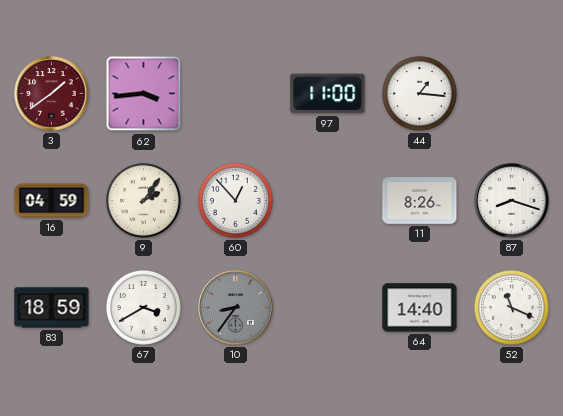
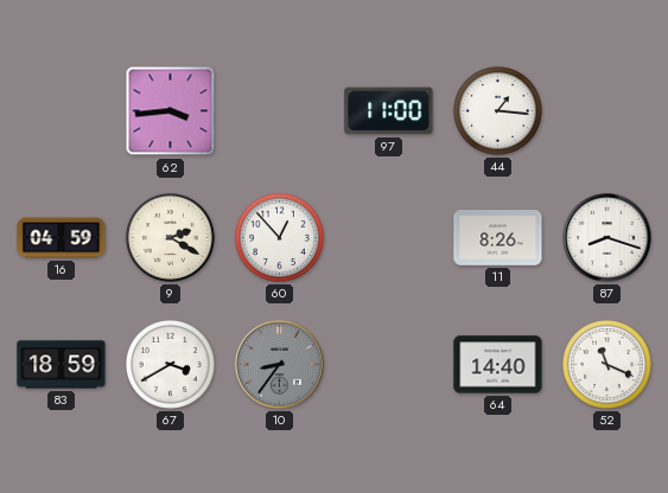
3: 1:39 -> none
9: 2:06 -> 2:20
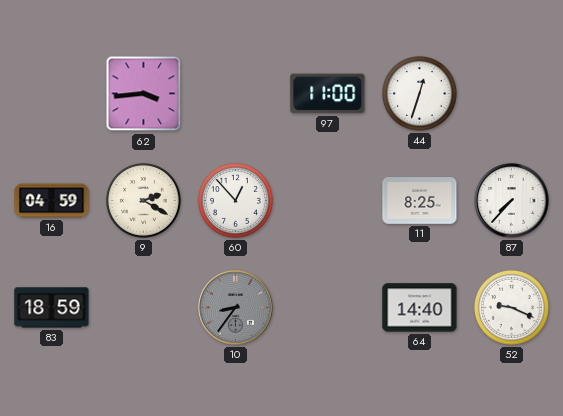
44: 1:16 -> 12:33
11: 8:26 -> 8:25
87: 8:18 -> 7:37
67: 3:40 -> none
52: 11:19 -> 9:19
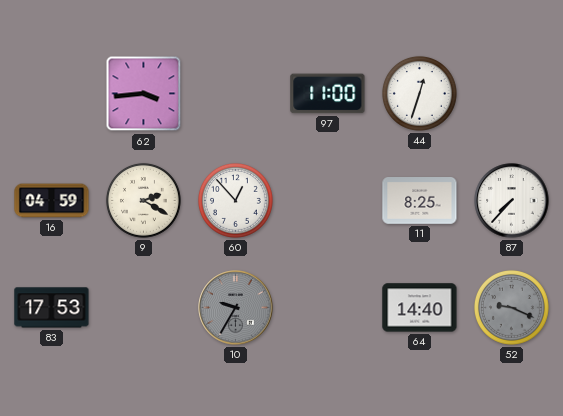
83: 18:59 -> 17:53
10: 8:36 -> 9:35
52 dial: white -> grey
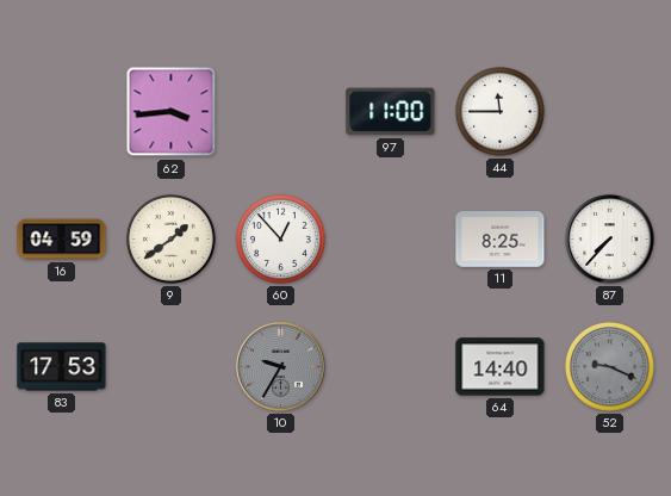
44: 12:33 -> 11:45
9: 2:20 -> 1:39
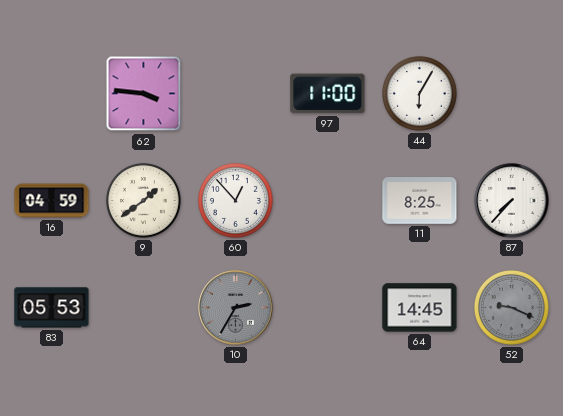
62: 3:44 -> 3:46
44: 11:45 -> 6:05
83: 17:53 -> 05:53
10: 9:35 -> 2:35
64: 14:40 -> 14:45
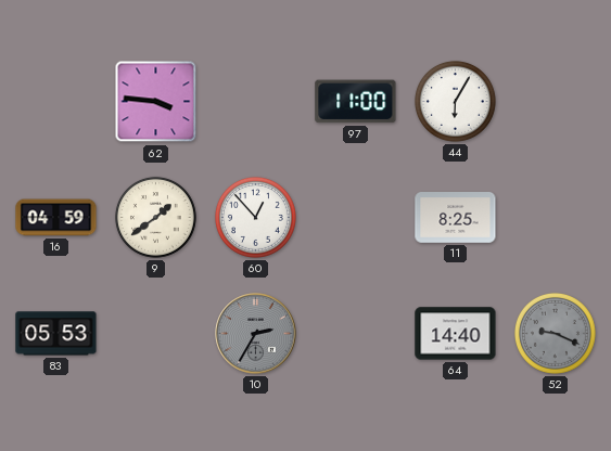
87: 7:37 -> none
64: 14:45 -> 14:40
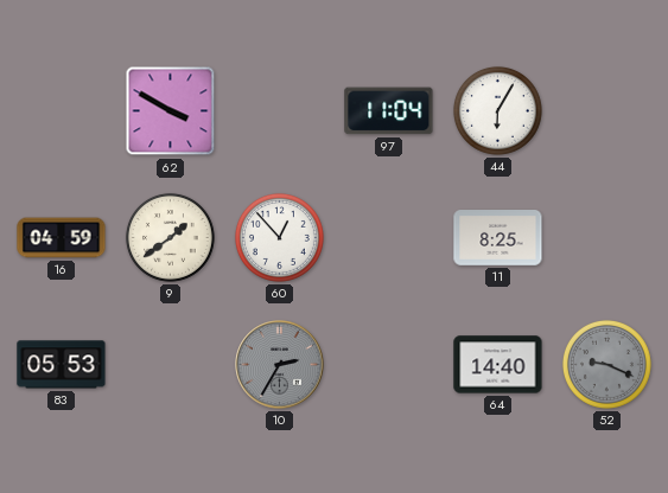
62: 3:46 -> 3:50
97: 11:00 -> 11:04
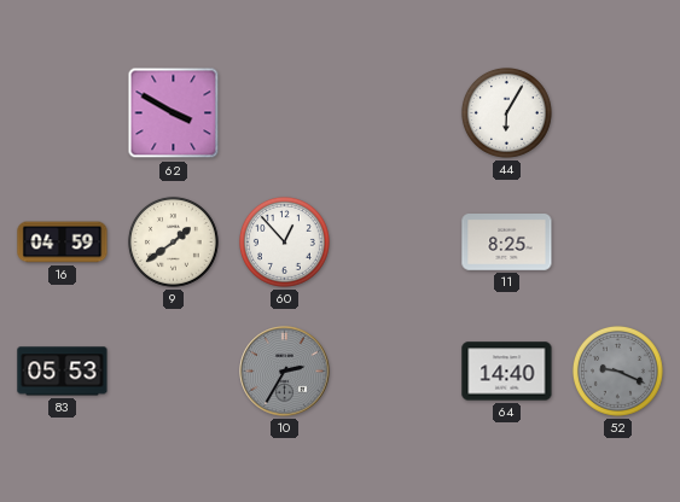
97: 11:04 -> none
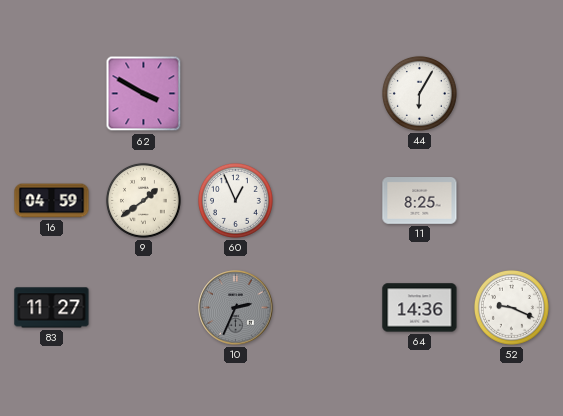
60: 12:53 -> 12:56
83: 05:53 -> 11:27
10: 2:35 -> 2:34
64: 14:40 -> 14:36
52 dial: grey -> white
